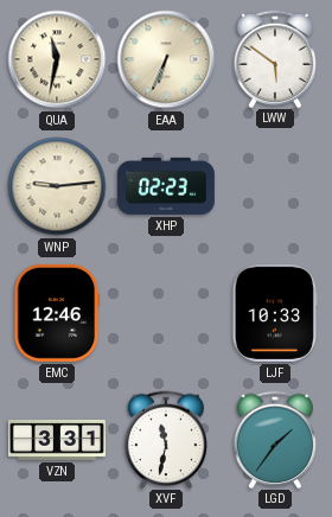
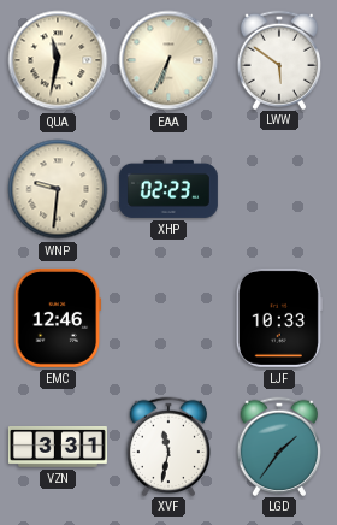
WNP: 9:14 -> 9:31
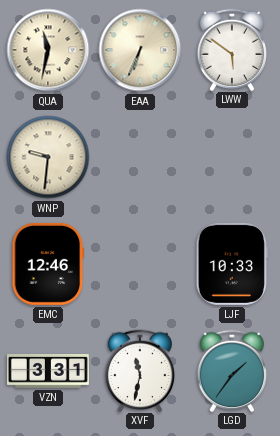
XHP: 02:23 -> none
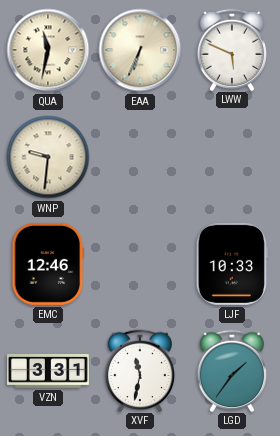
LWW: 5:51 -> 5:49
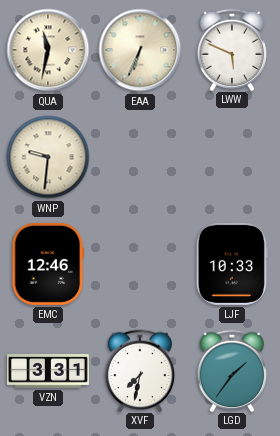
XVF: 11:32 -> 7:32
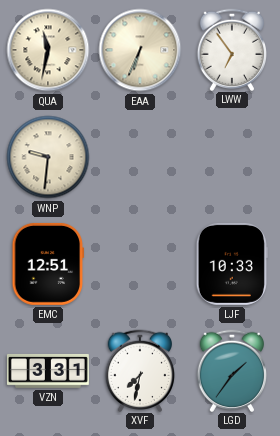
LWW: 5:49 -> 6:54
EMC: 12:46 -> 12:51
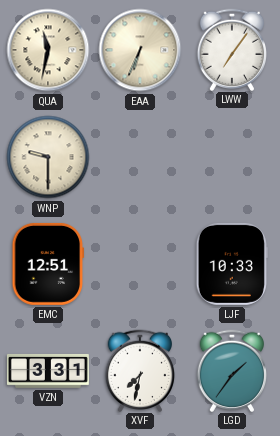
LWW: 6:54 -> 7:06
WNP: 9:31 -> 9:30
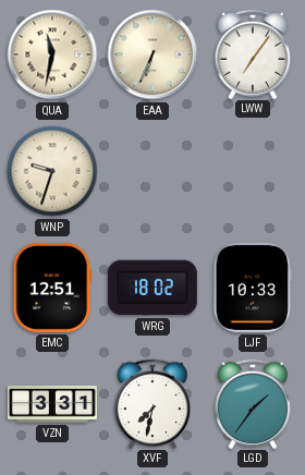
WNP: 9:30 -> 9:33
WRG: none -> 18:02
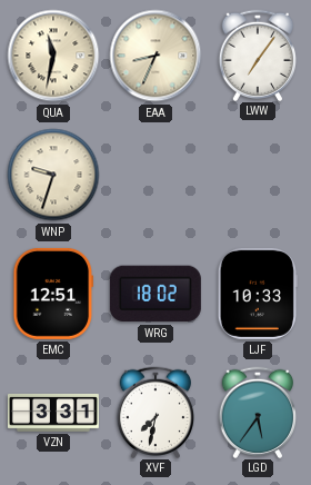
EAA: 6:34 -> 8:34
LGD: 1:36 -> 5:36
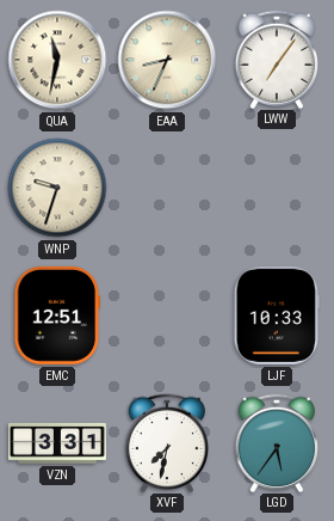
WRG: 18:02 -> none
